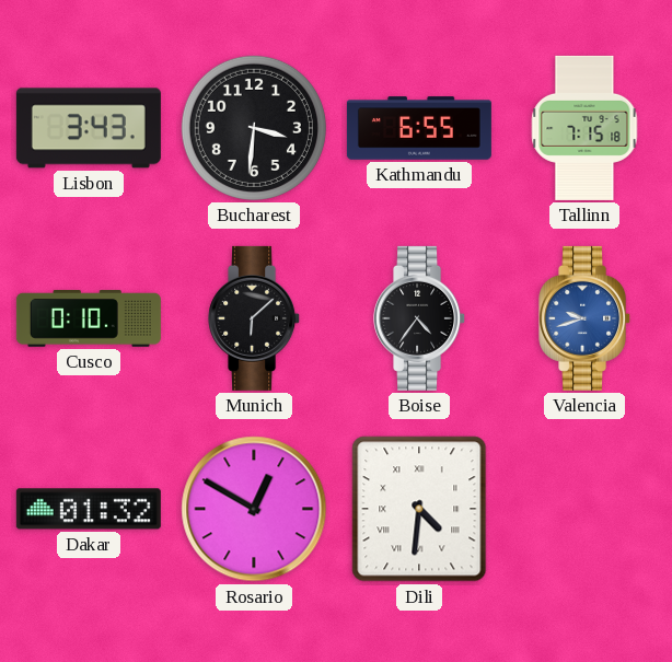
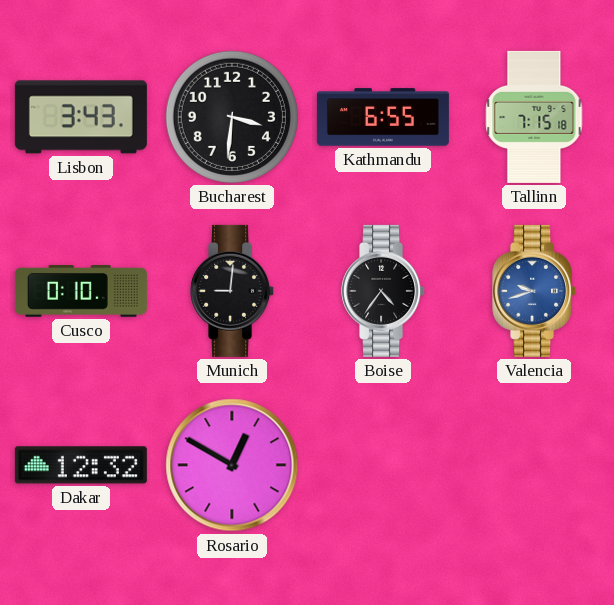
Munich: 6:08 -> 9:01
Dakar: 01:32 -> 12:32
Dili: 4:31 -> none
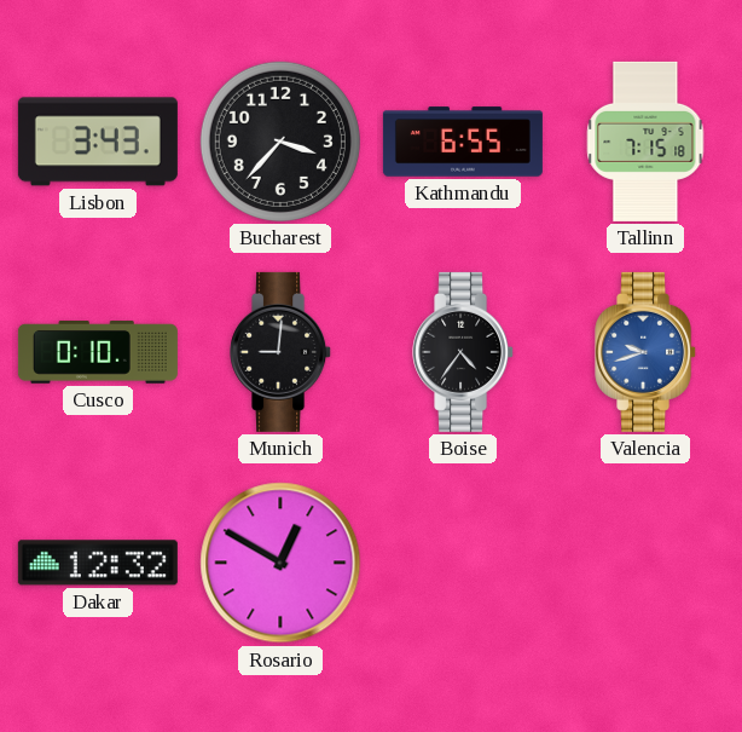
Bucharest: 3:31 -> 3:37
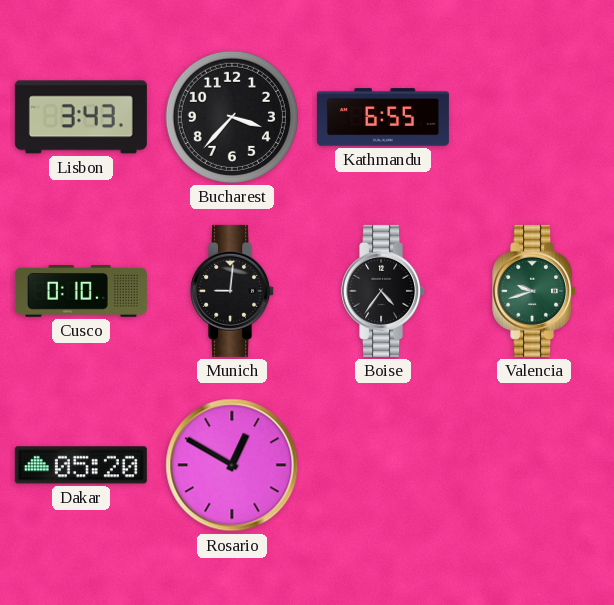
Tallinn: 7:15 -> none
Valencia dial: blue -> green
Dakar: 12:32 -> 05:20
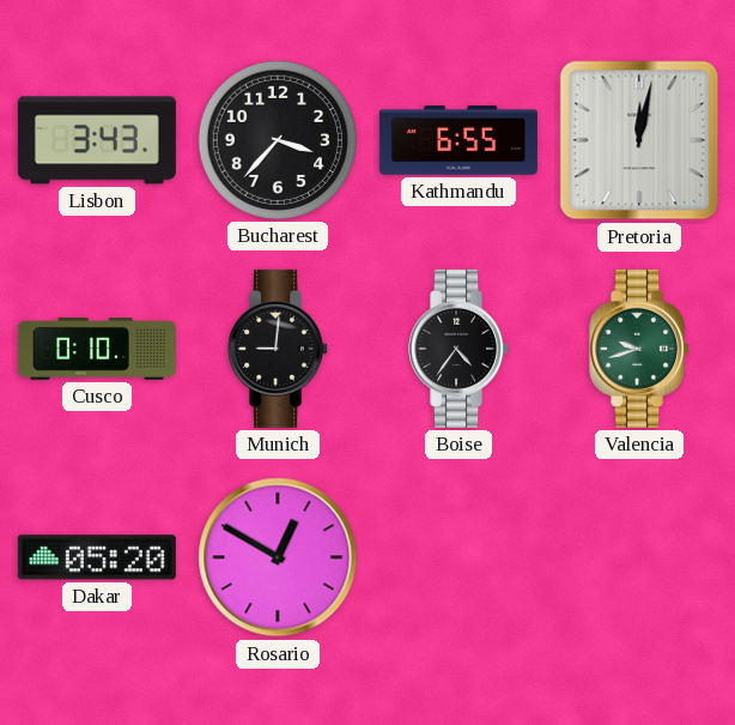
Pretoria: none -> 12:02
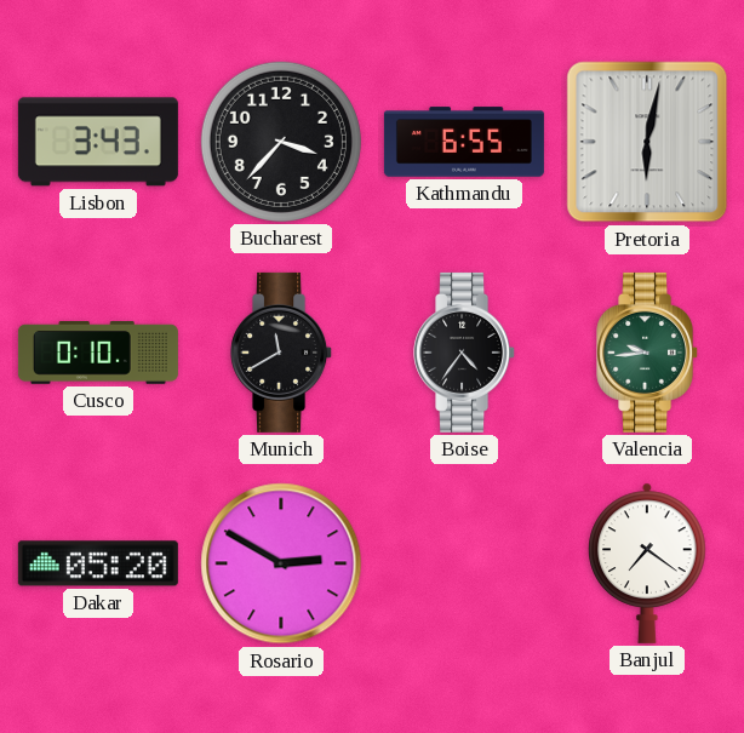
Pretoria: 12:02 -> 6:02
Munich: 9:01 -> 11:40
Valencia: 9:42 -> 9:44
Rosario: 12:50 -> 2:50
Banjul: none -> 7:21
